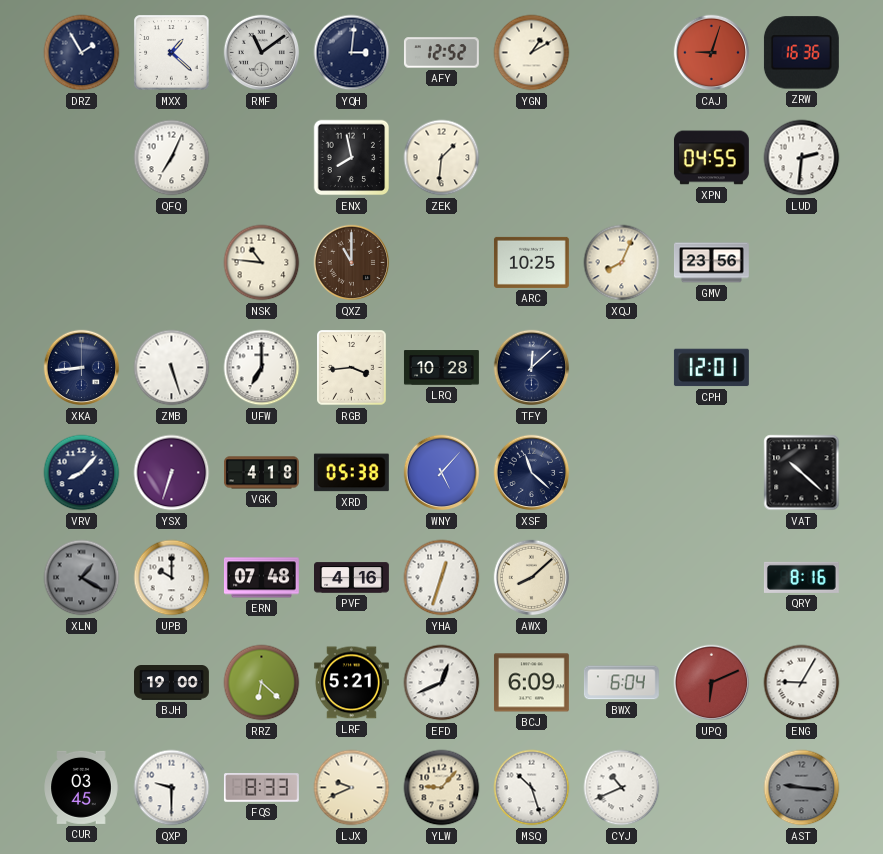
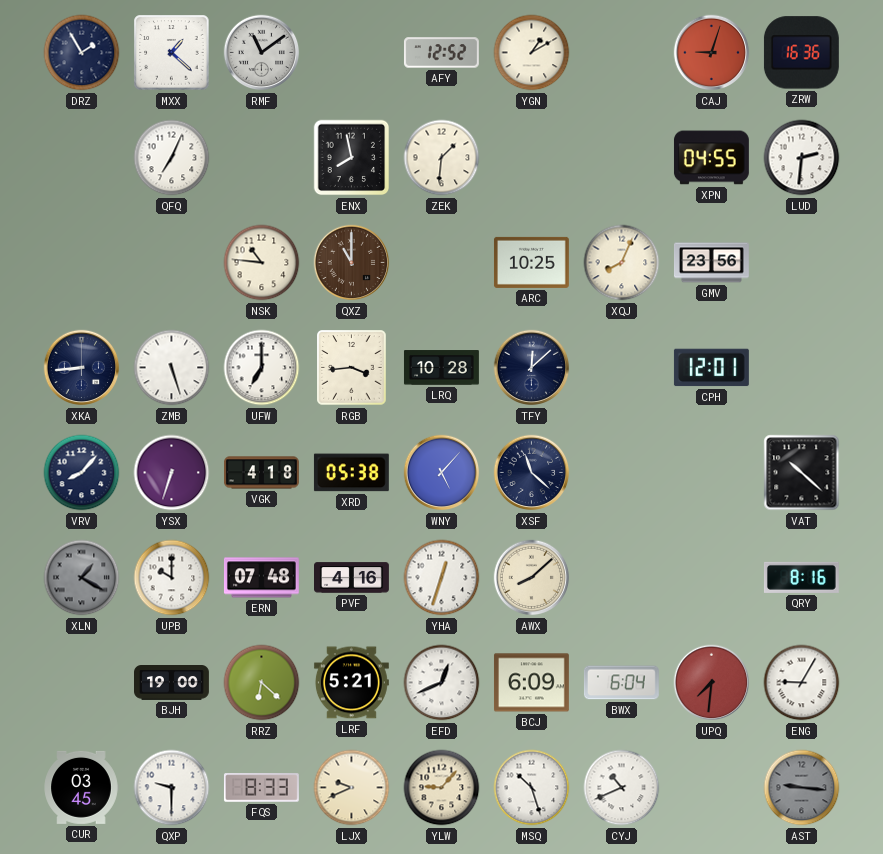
YQH: 3:01 -> none
UPQ: 6:11 -> 7:31
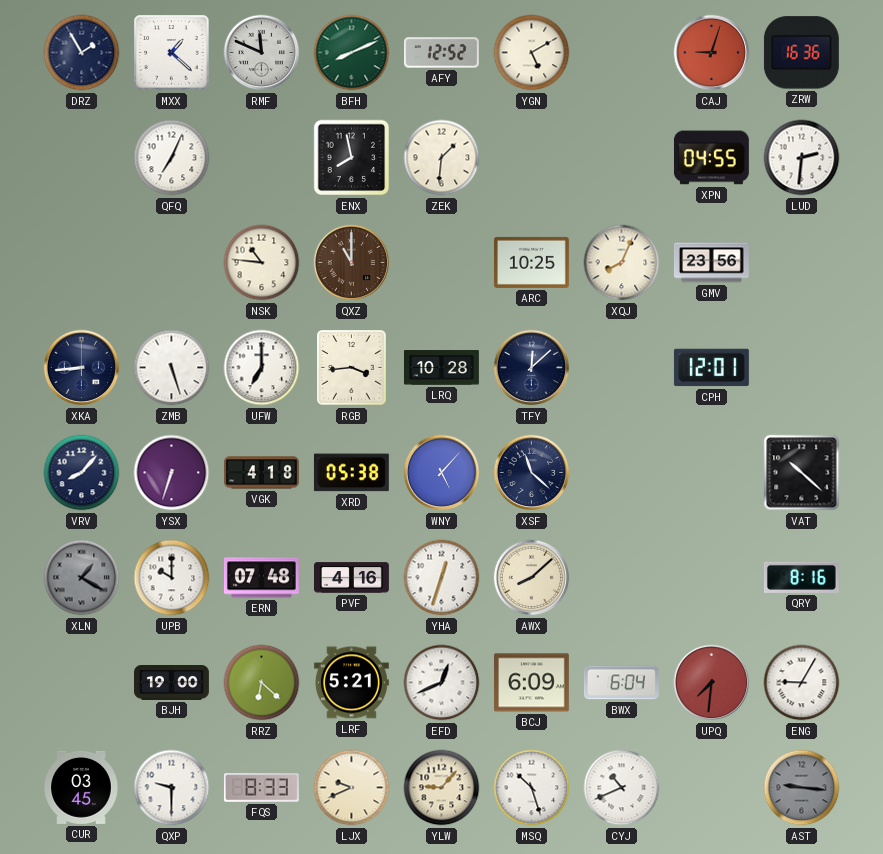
RMF: 11:09 -> 11:49
BFH: none -> 8:11
YGN: 1:10 -> 5:10
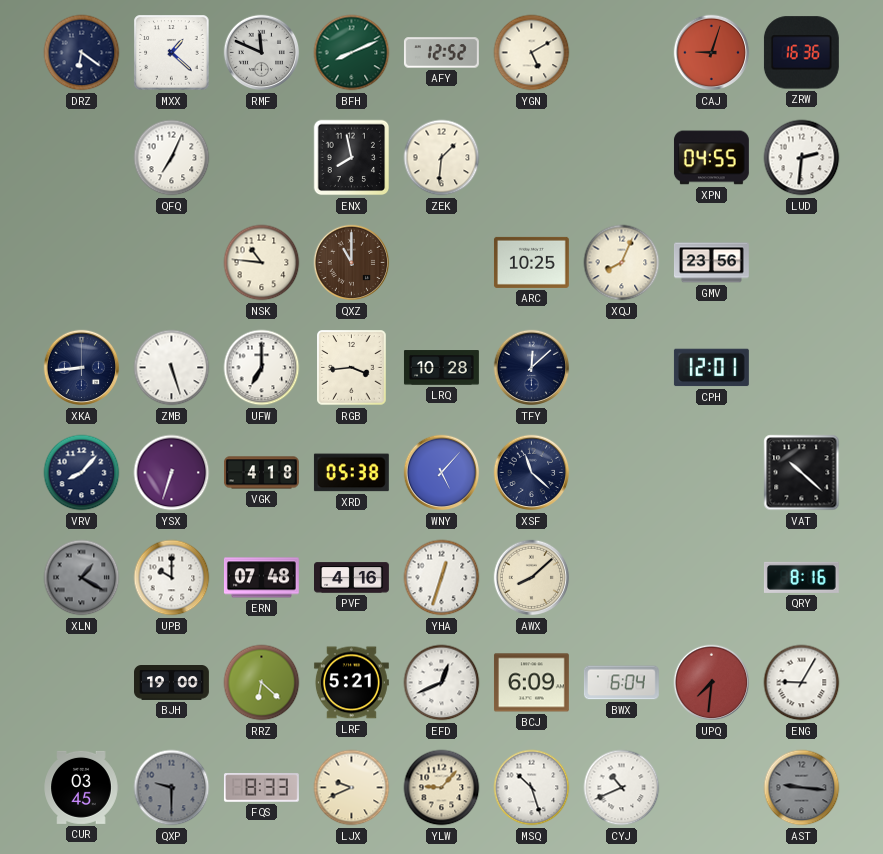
DRZ: 1:55 -> 6:21
QXP dial: white -> grey
